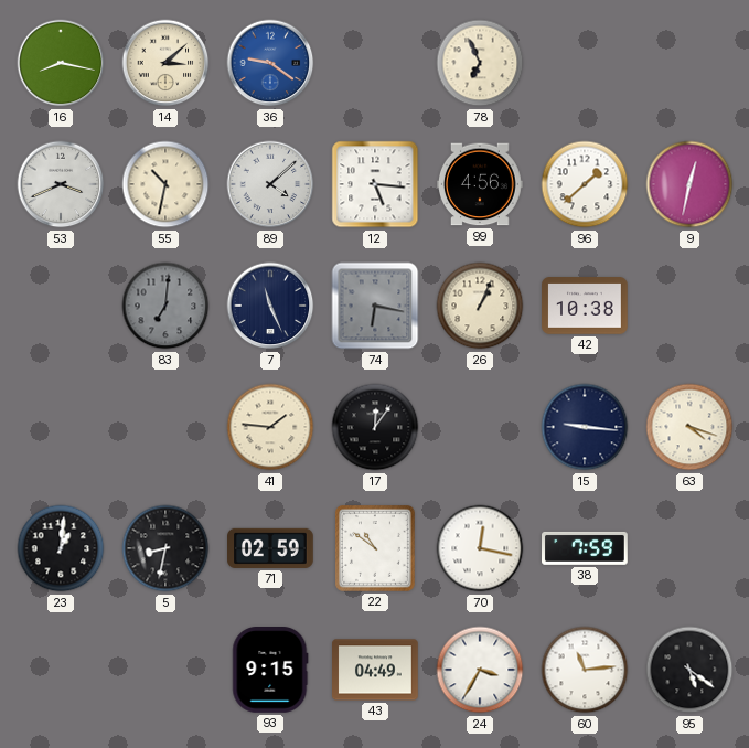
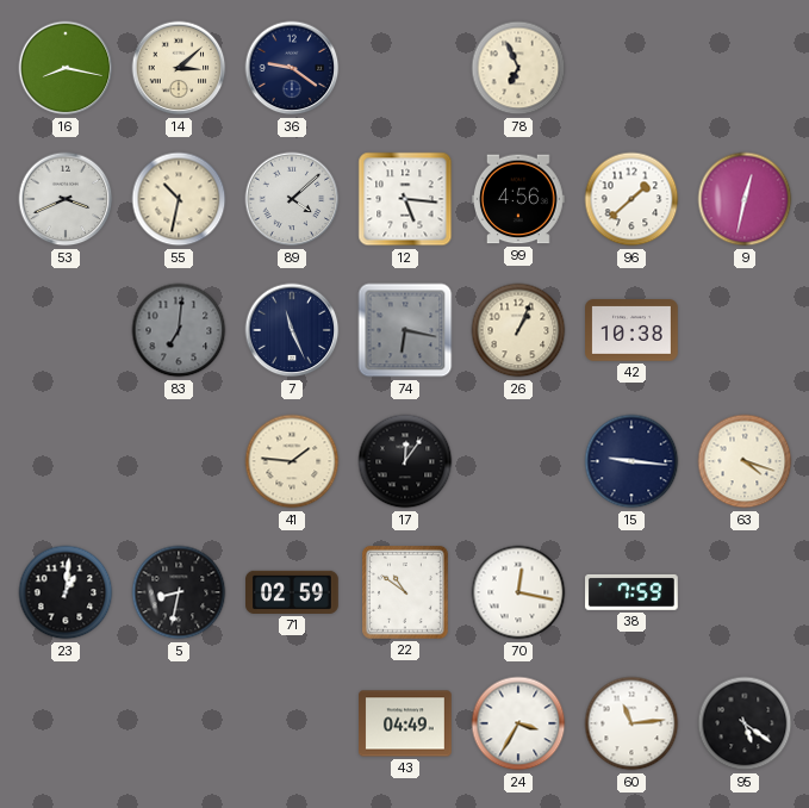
36 dial: blue -> navy
93: 9:15 -> none
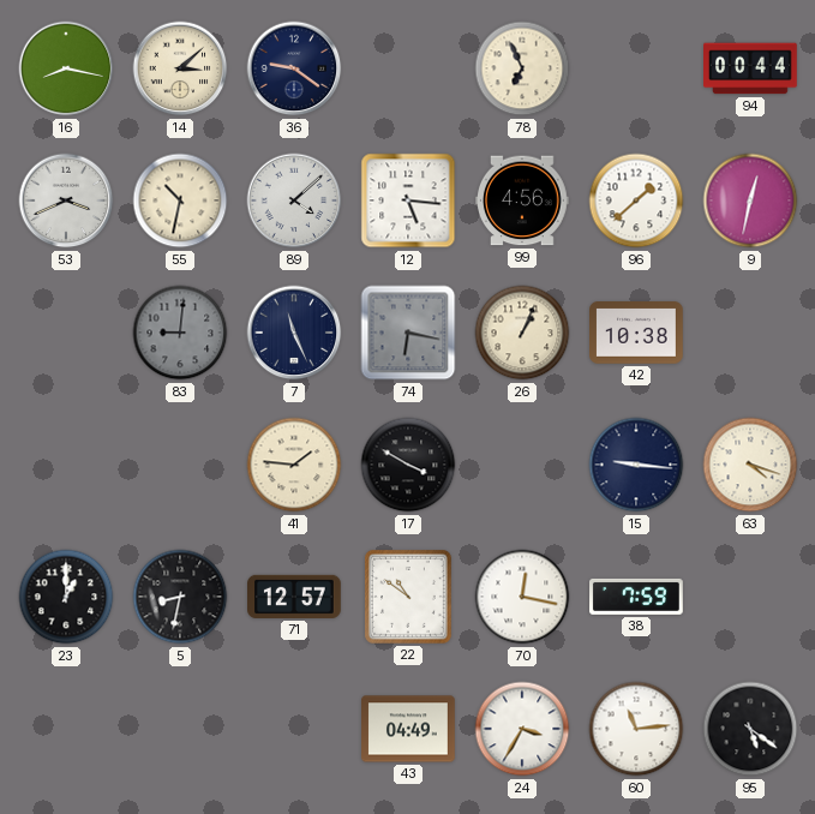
94: none -> 00:44
83: 7:01 -> 9:01
17: 12:06 -> 3:50
23: 1:01 -> 1:00
71: 02:59 -> 12:57
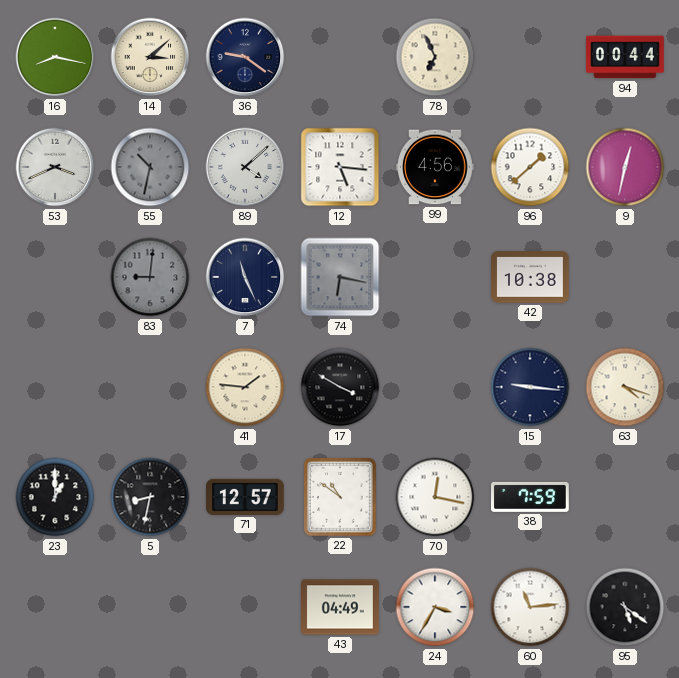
55 dial: cream -> grey
26: 1:04 -> none
